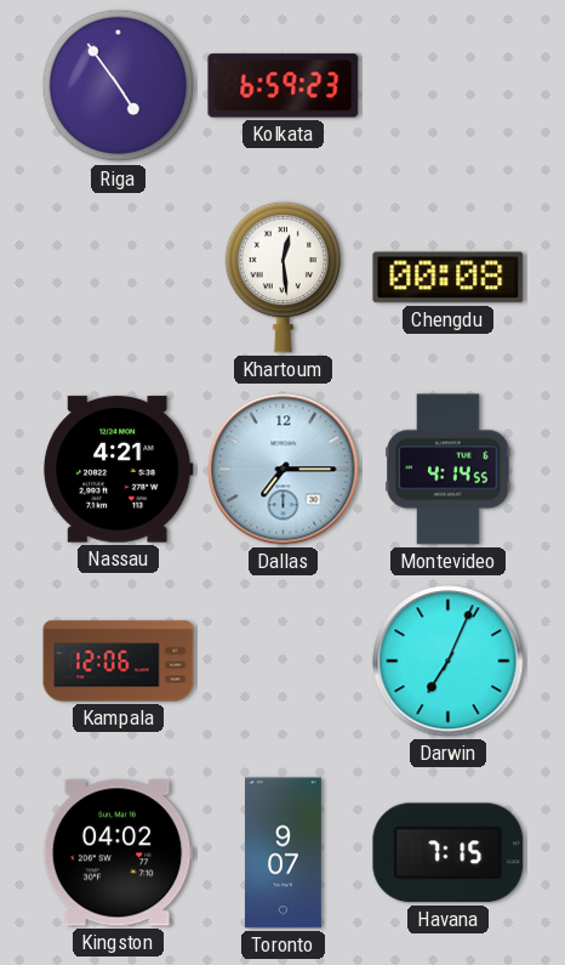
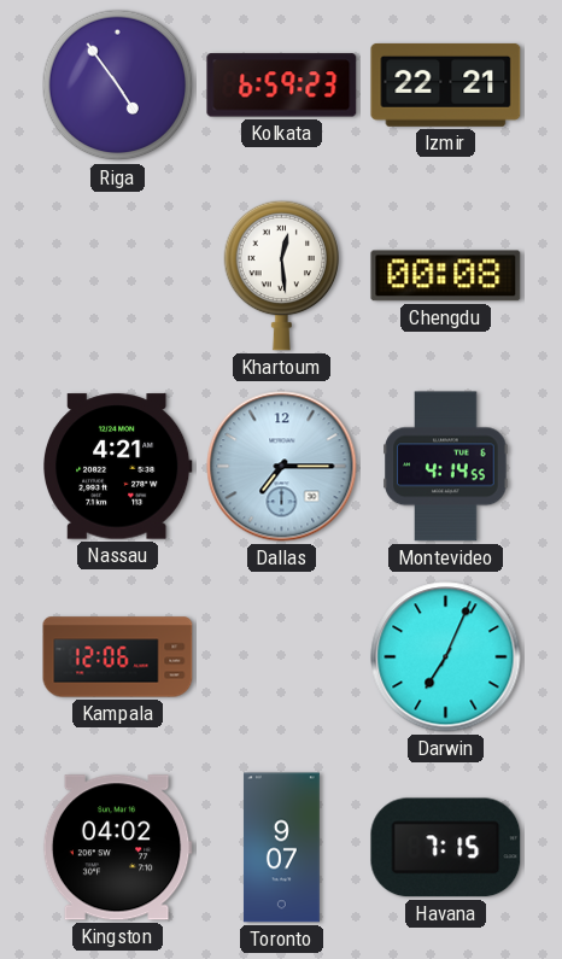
Izmir: none -> 22:21
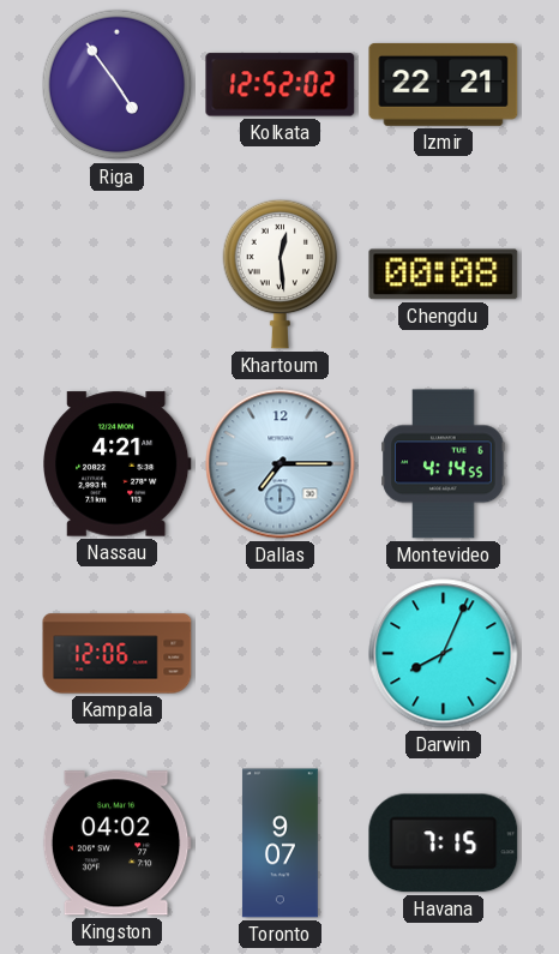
Kolkata: 6:59 -> 12:52
Darwin: 7:04 -> 8:04
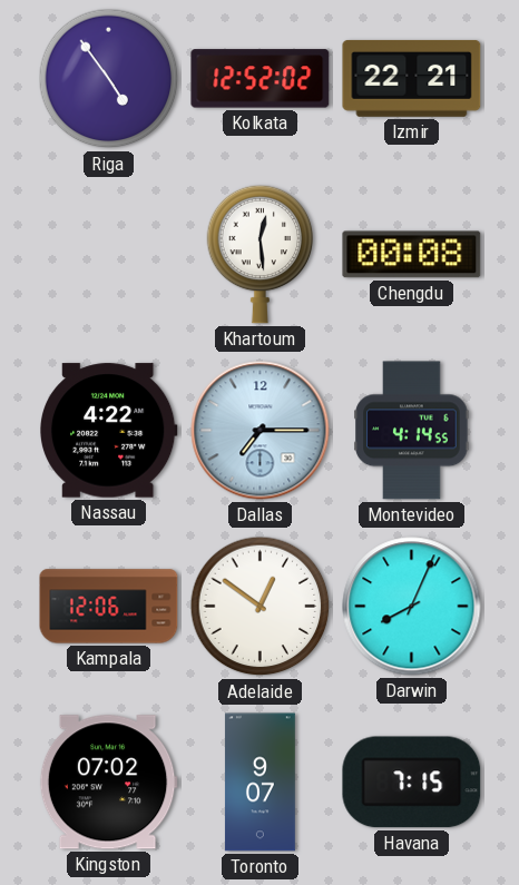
Nassau: 4:21 -> 4:22
Adelaide: none -> 12:51
Kingston: 04:02 -> 07:02
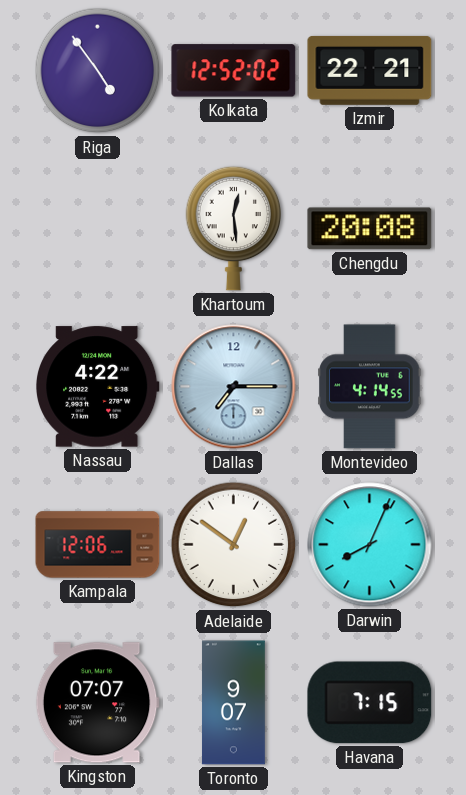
Chengdu: 00:08 -> 20:08
Kingston: 07:02 -> 07:07
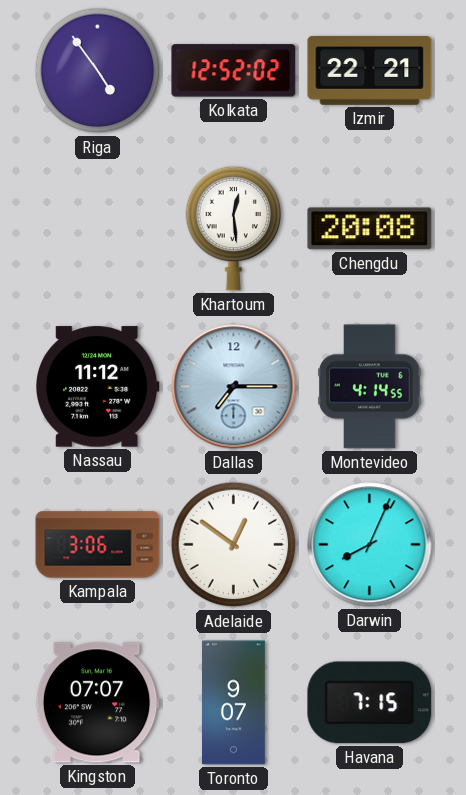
Nassau: 4:22 -> 11:12
Kampala: 12:06 -> 3:06
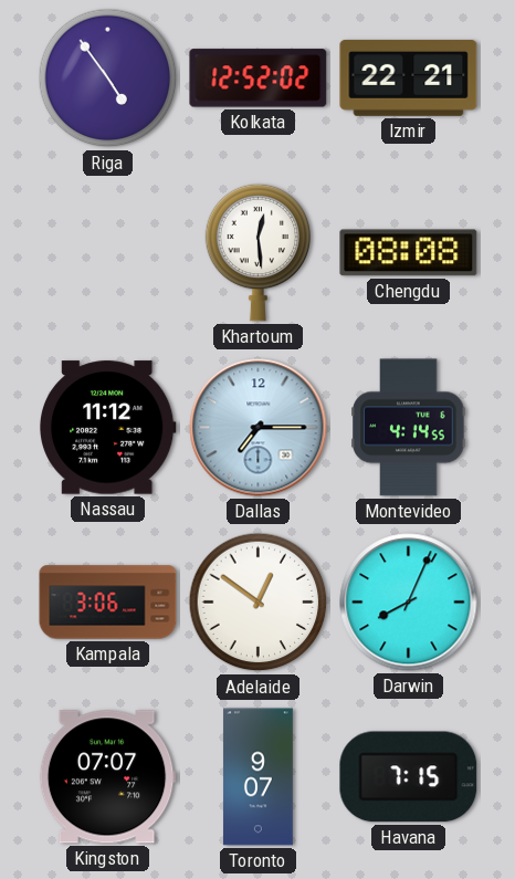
Chengdu: 20:08 -> 08:08
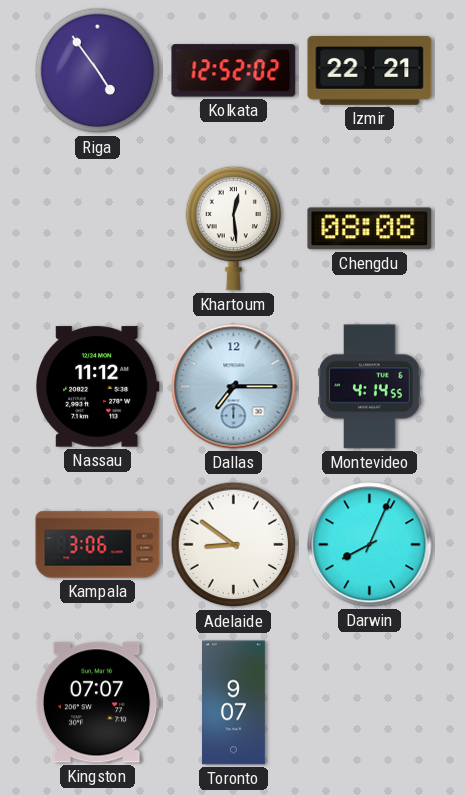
Adelaide: 12:51 -> 8:51
Havana: 7:15 -> none
